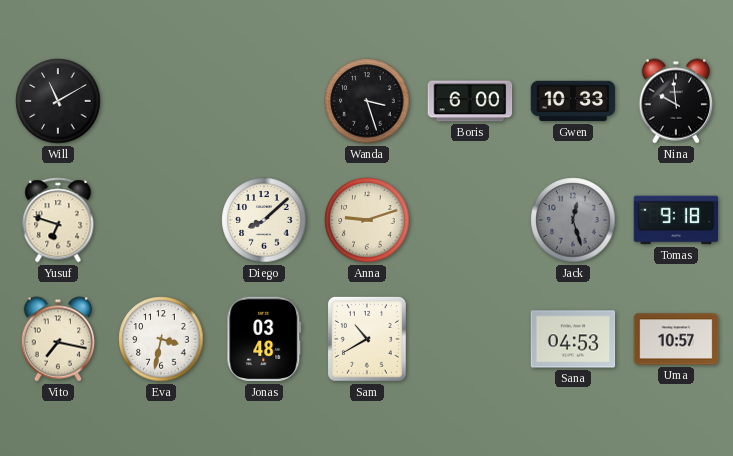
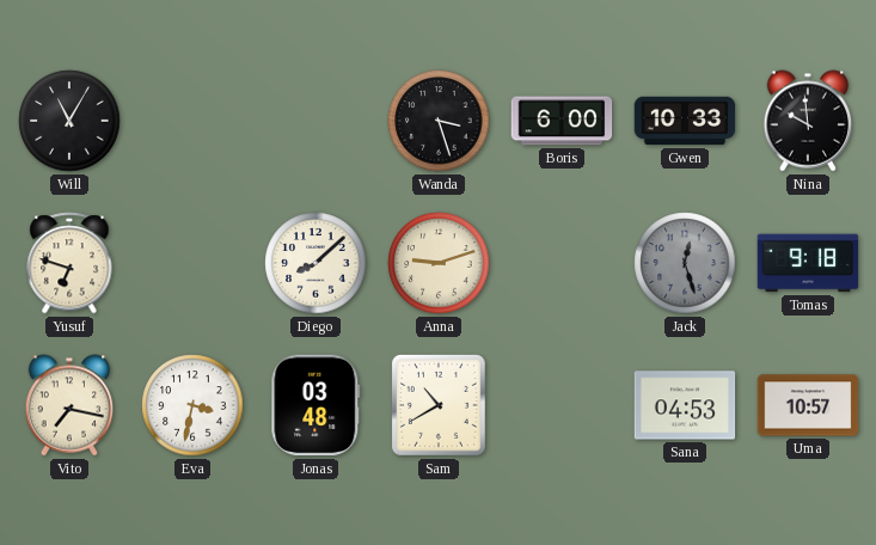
Will: 11:10 -> 11:05
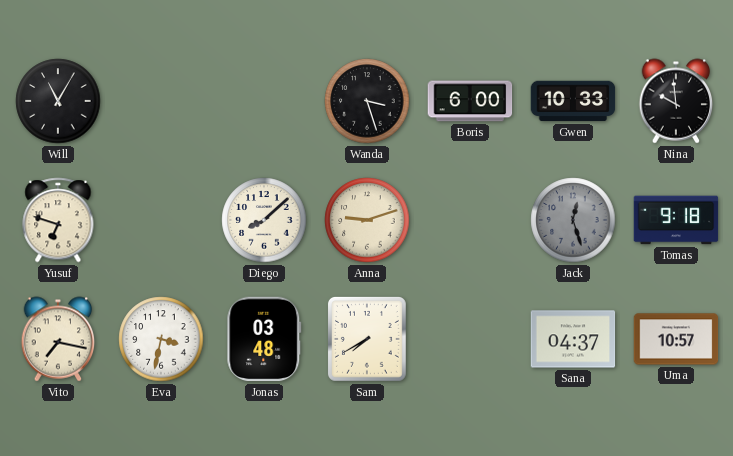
Sam: 10:40 -> 7:40
Sana: 04:53 -> 04:37
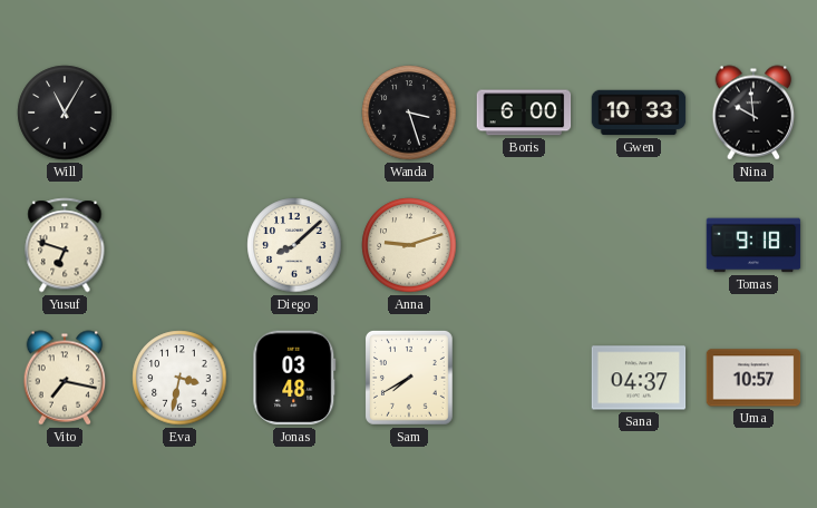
Jack: 12:27 -> none
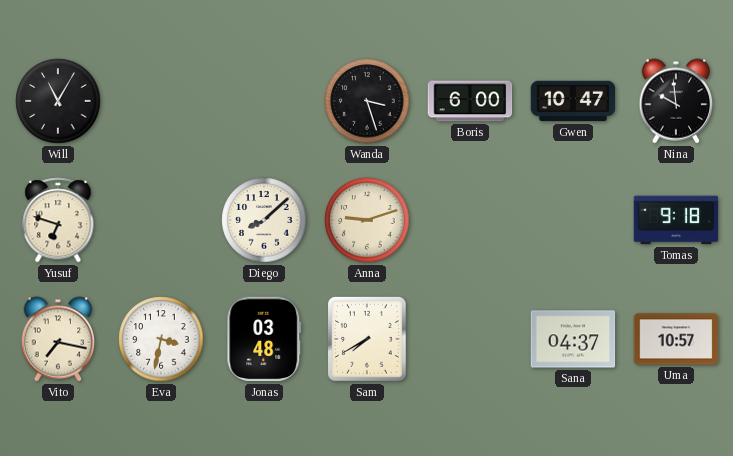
Gwen: 10:33 -> 10:47
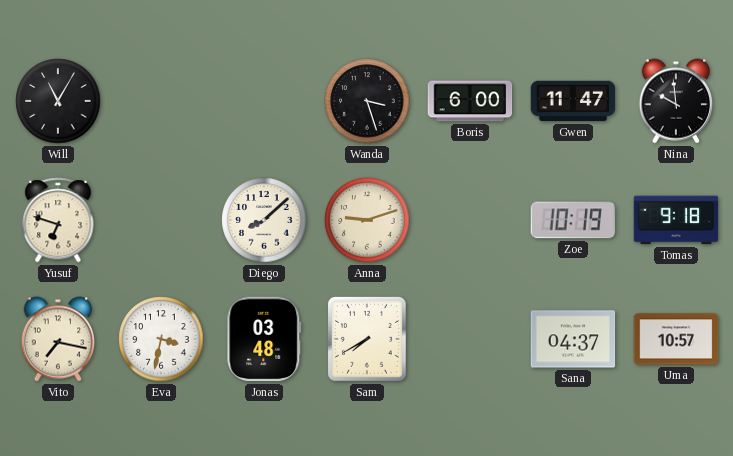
Gwen: 10:47 -> 11:47
Zoe: none -> 10:19
